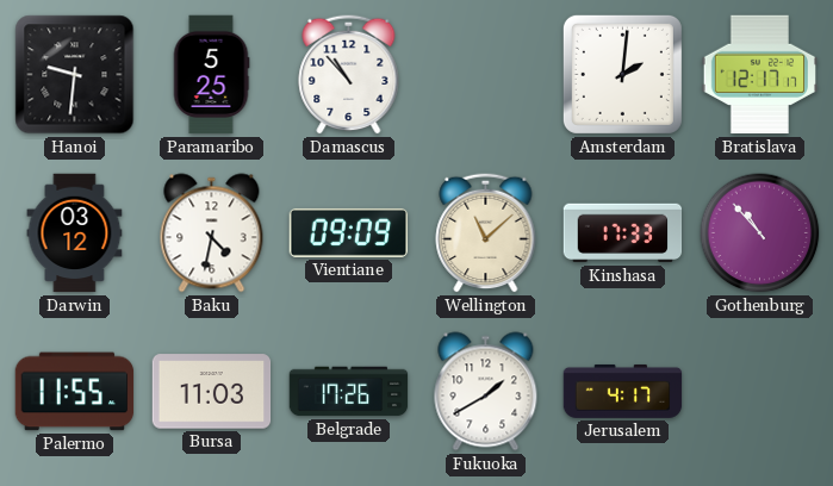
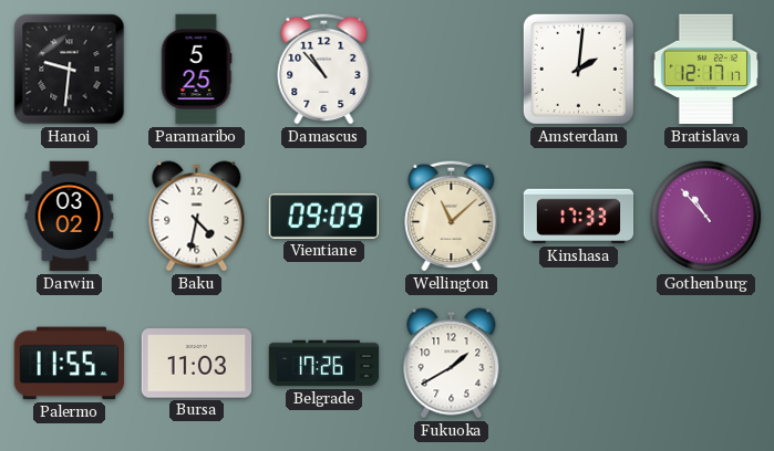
Darwin: 03:12 -> 03:02
Jerusalem: 4:17 -> none
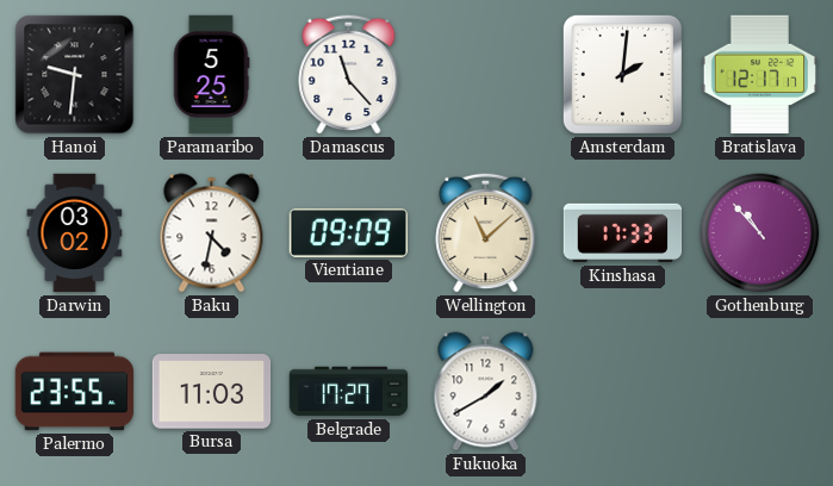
Damascus: 10:53 -> 11:23
Palermo: 11:55 -> 23:55
Belgrade: 17:26 -> 17:27
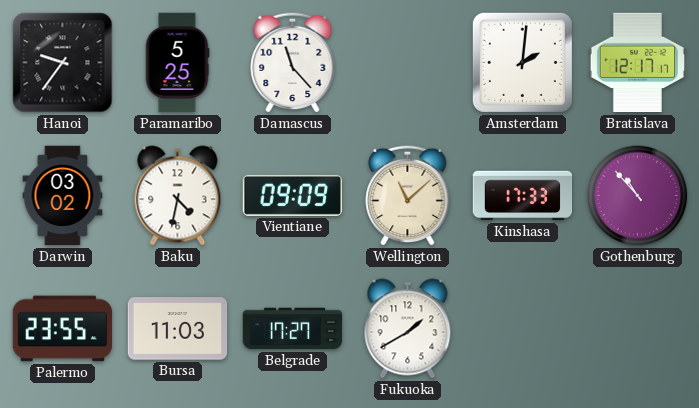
Hanoi: 9:31 -> 9:36
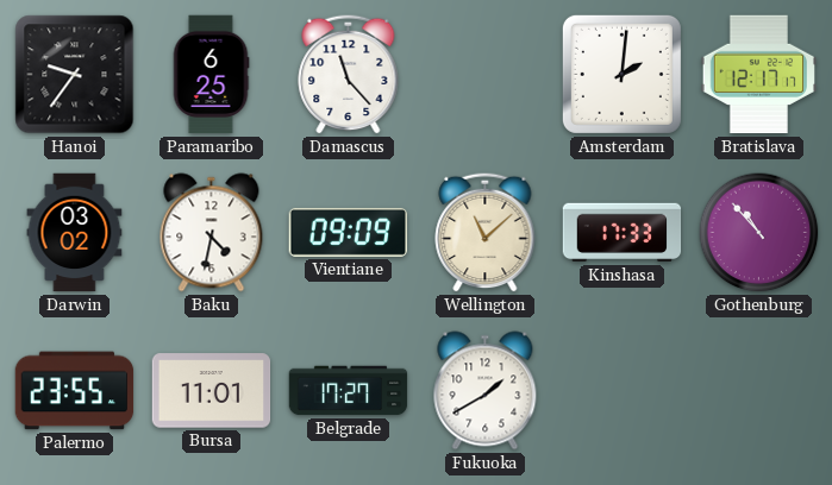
Paramaribo: 5:25 -> 6:25
Bursa: 11:03 -> 11:01
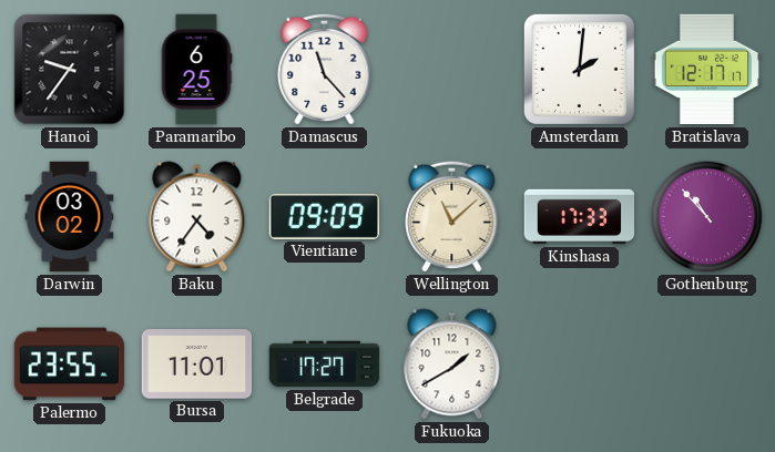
Baku: 4:32 -> 4:36
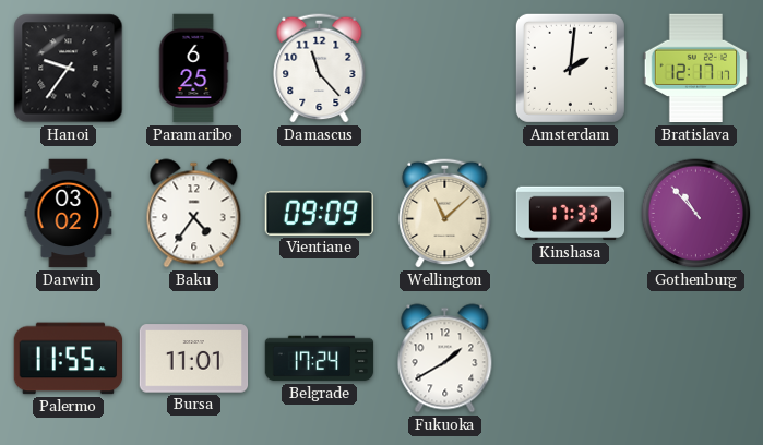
Palermo: 23:55 -> 11:55
Belgrade: 17:27 -> 17:24
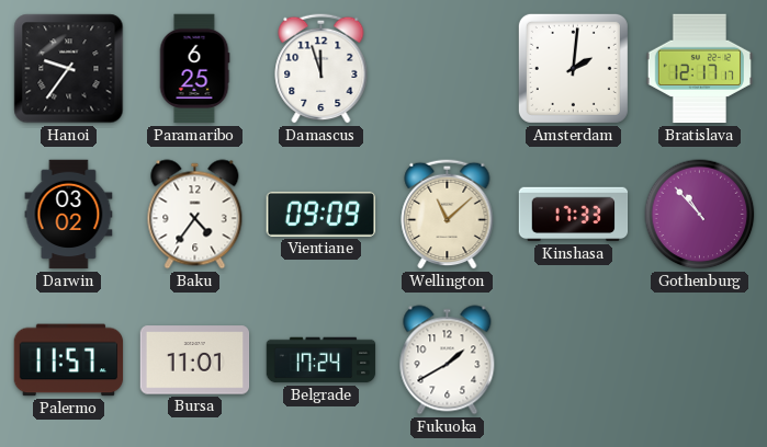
Damascus: 11:23 -> 11:57
Palermo: 11:55 -> 11:57
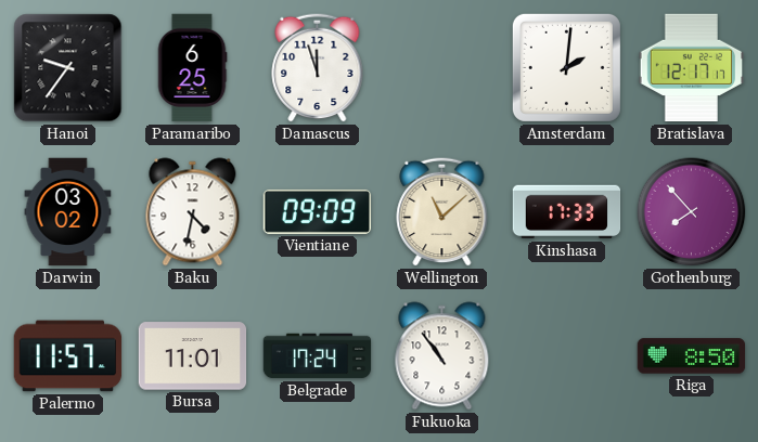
Baku: 4:36 -> 4:32
Gothenburg: 10:53 -> 7:53
Fukuoka: 1:40 -> 10:54
Riga: none -> 8:50
